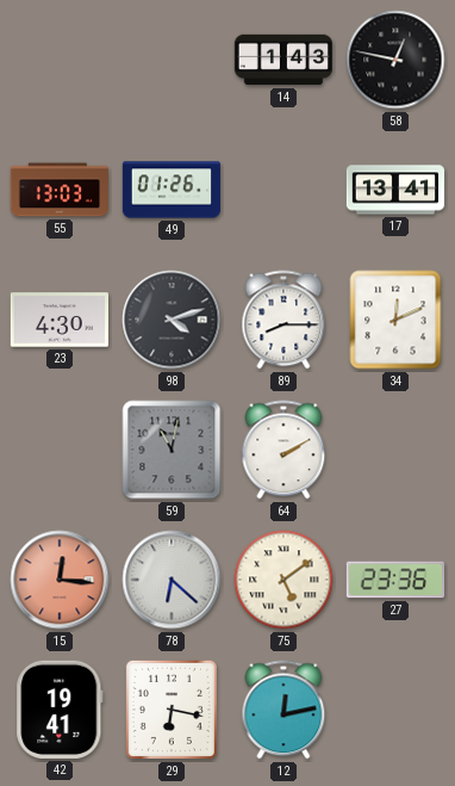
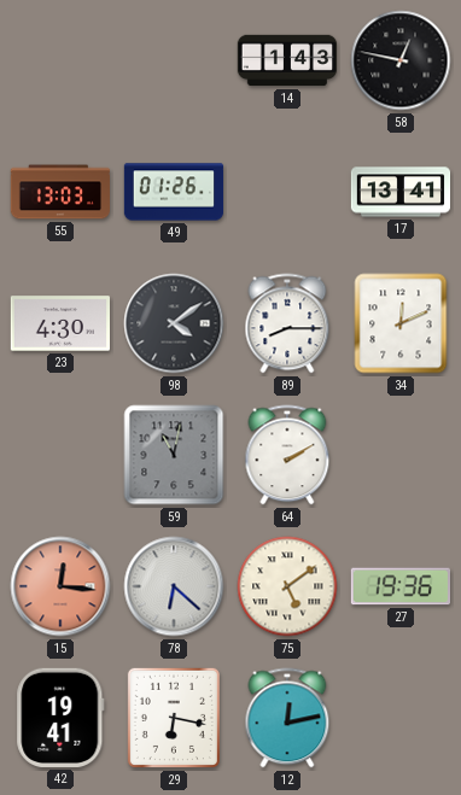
98: 4:12 -> 4:09
27: 23:36 -> 19:36
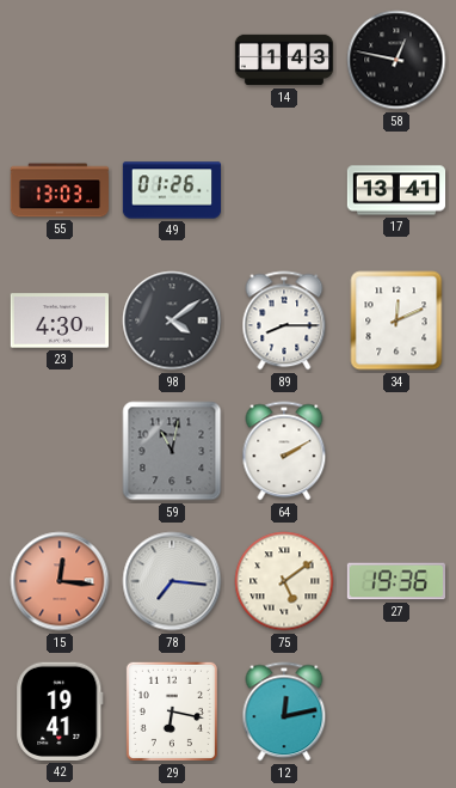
78: 6:22 -> 7:16
